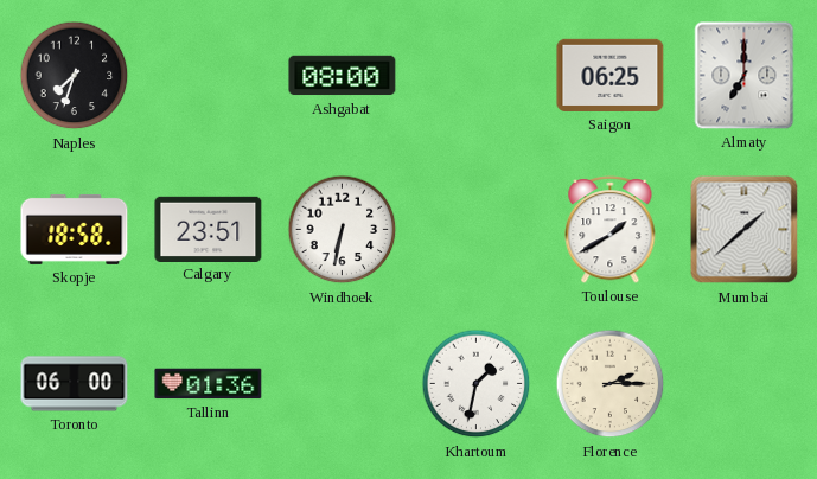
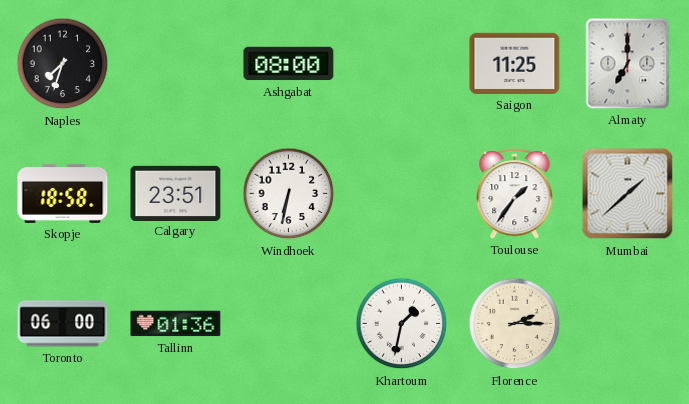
Saigon: 06:25 -> 11:25
Toulouse: 1:40 -> 1:36
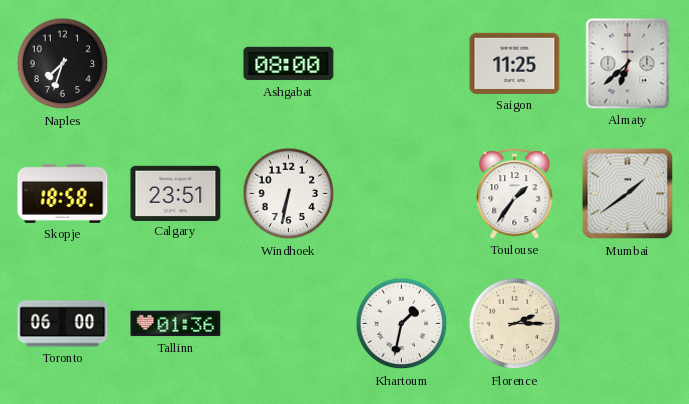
Almaty: 7:00 -> 6:38
Mumbai: 1:38 -> 1:39
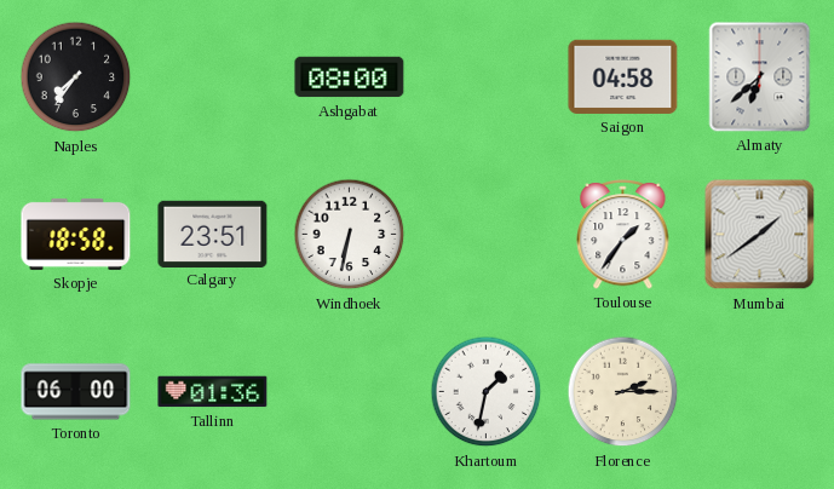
Naples: 7:33 -> 7:36
Saigon: 11:25 -> 04:58
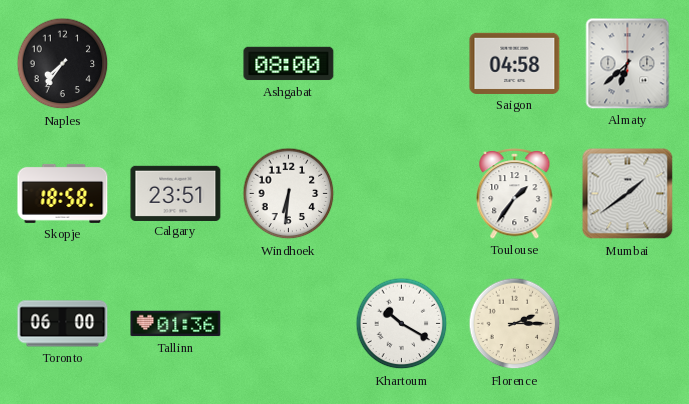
Windhoek: 6:32 -> 6:31
Khartoum: 1:32 -> 10:20
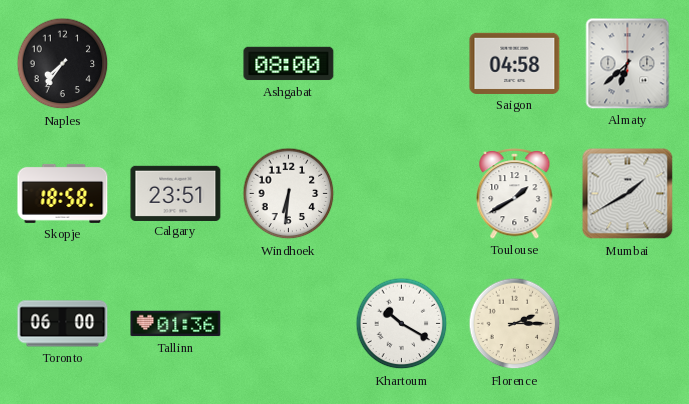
Toulouse: 1:36 -> 1:40
Mumbai: 1:39 -> 1:40
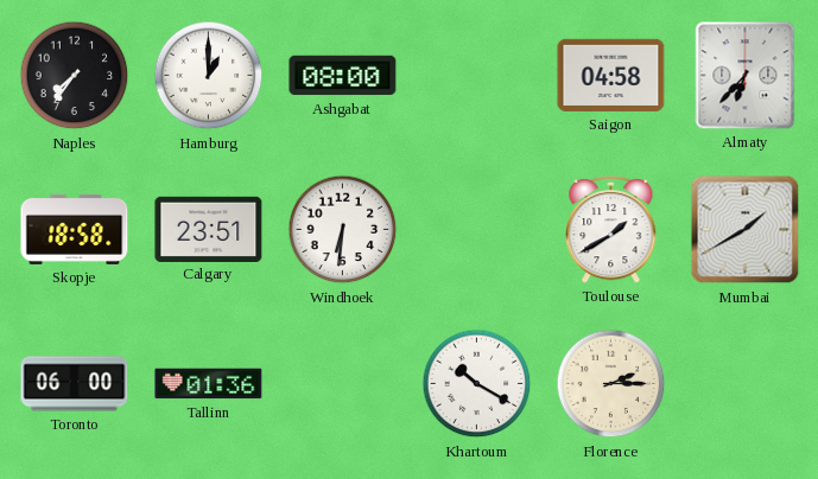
Hamburg: none -> 1:00
Almaty: 6:38 -> 6:37
